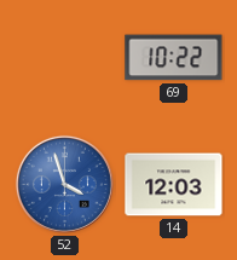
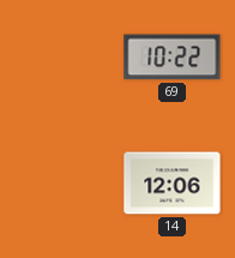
52: 3:57 -> none
14: 12:03 -> 12:06
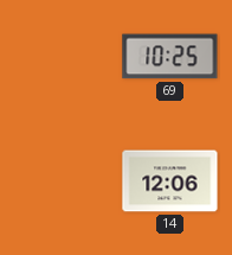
69: 10:22 -> 10:25
